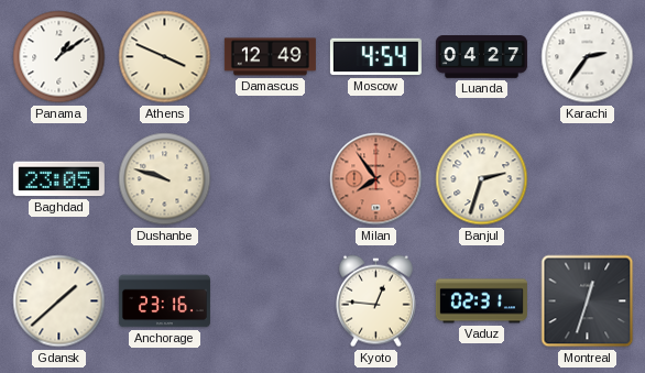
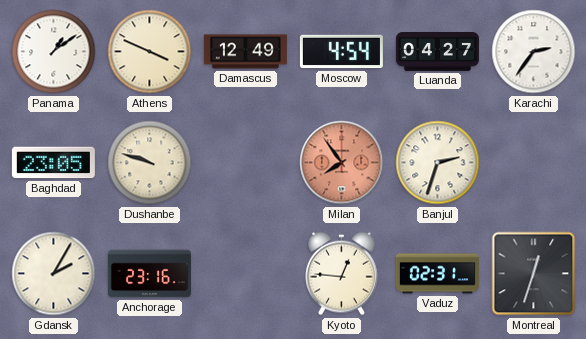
Gdansk: 1:38 -> 2:05
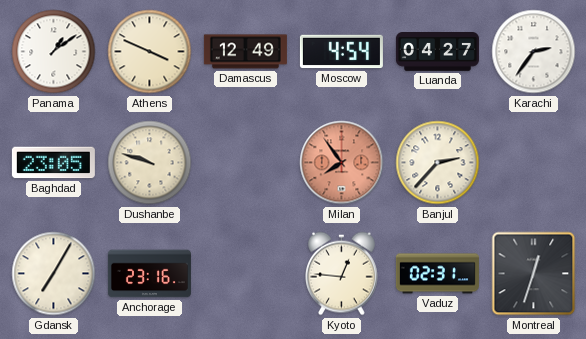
Banjul: 2:33 -> 2:37
Gdansk: 2:05 -> 7:05
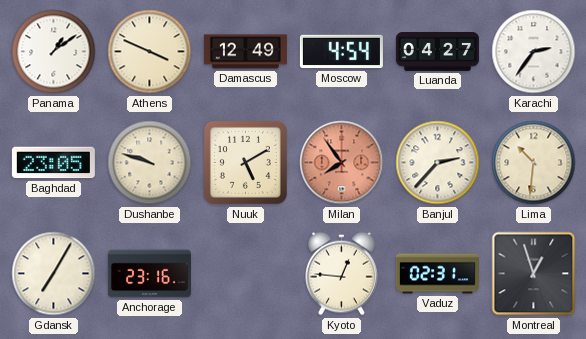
Nuuk: none -> 5:10
Lima: none -> 10:31
Montreal: 12:33 -> 12:57
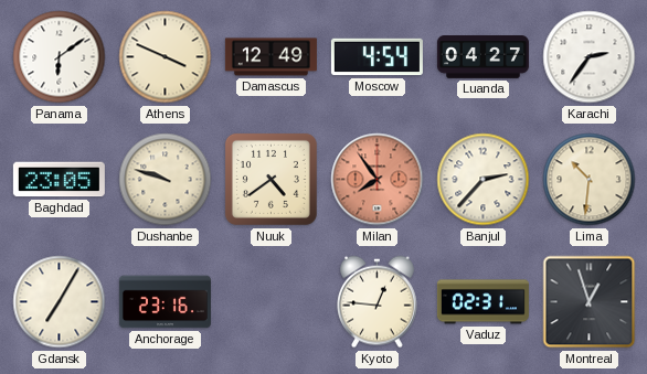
Panama: 1:09 -> 6:09
Nuuk: 5:10 -> 4:39
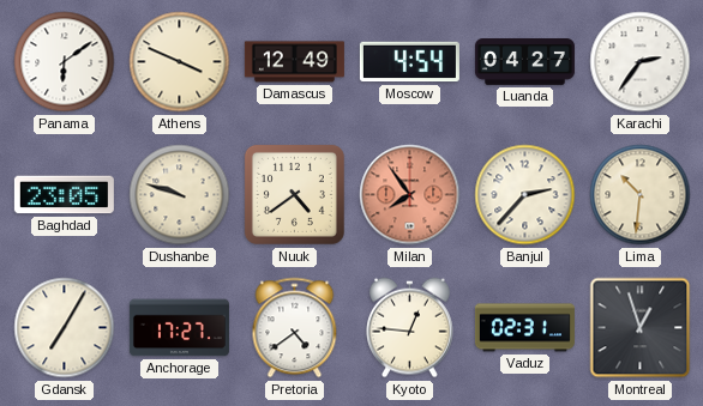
Anchorage: 23:16 -> 17:27
Pretoria: none -> 4:39
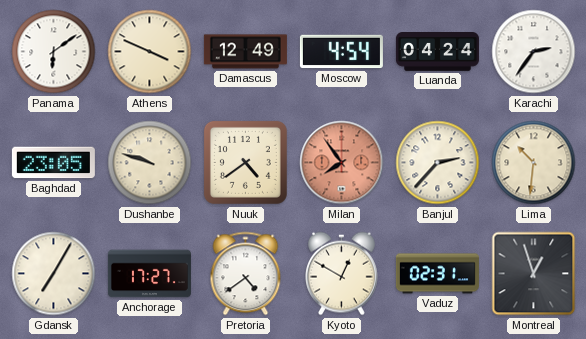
Luanda: 04:27 -> 04:24
Kyoto: 12:46 -> 12:50
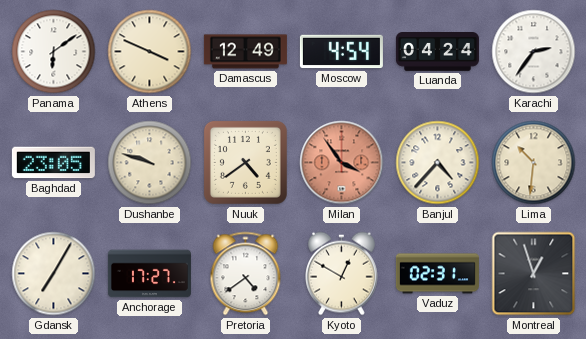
Milan: 7:54 -> 3:54
Banjul: 2:37 -> 4:37
